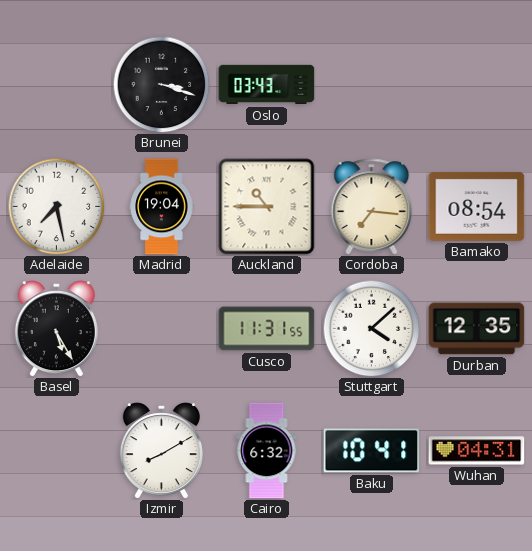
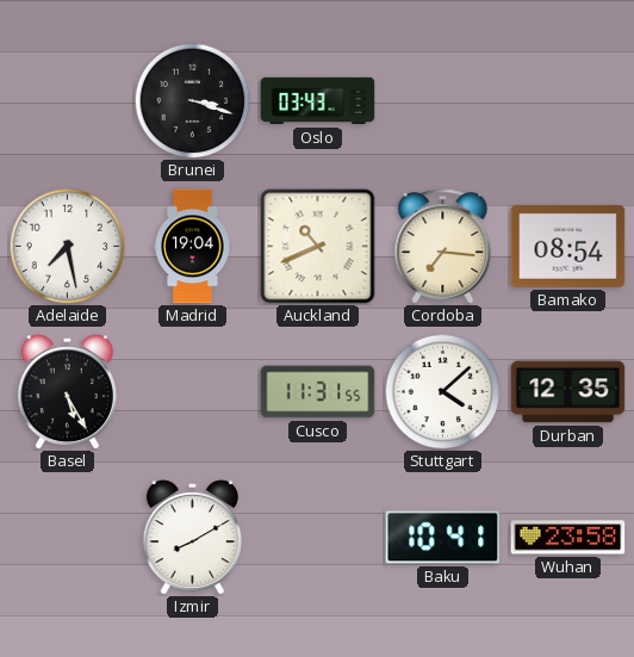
Auckland: 10:45 -> 10:41
Cairo: 6:32 -> none
Wuhan: 04:31 -> 23:58
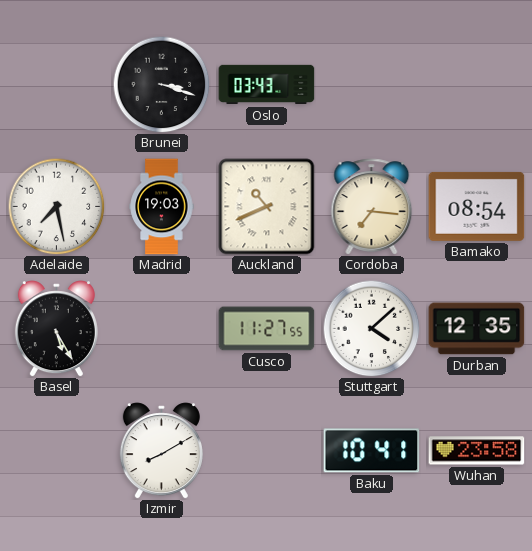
Madrid: 19:04 -> 19:03
Cusco: 11:31 -> 11:27
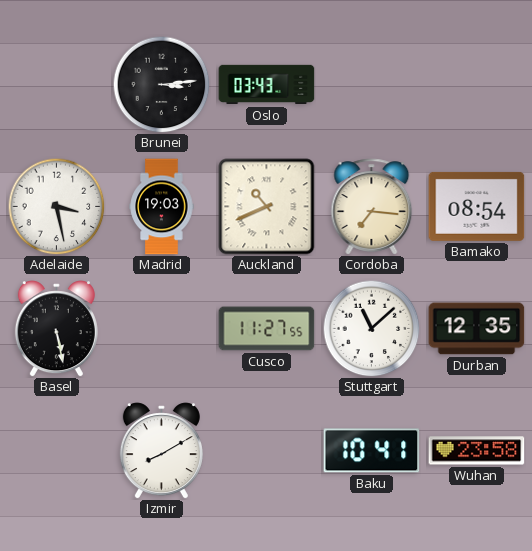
Brunei: 3:18 -> 3:14
Adelaide: 7:28 -> 3:28
Basel: 5:25 -> 5:28
Stuttgart: 4:08 -> 11:08
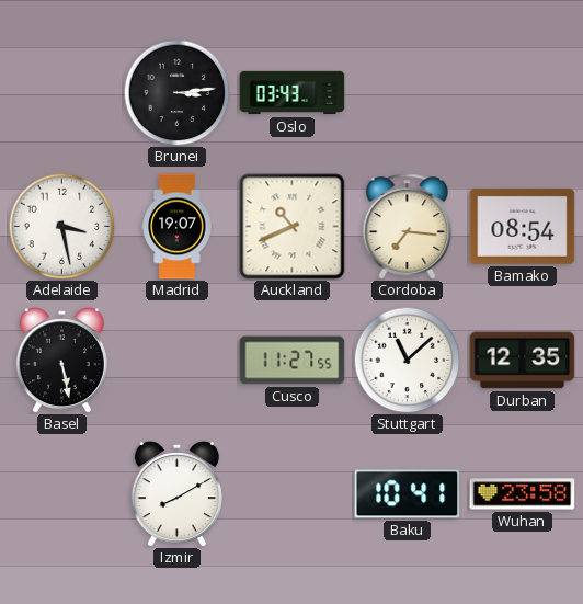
Madrid: 19:03 -> 19:07
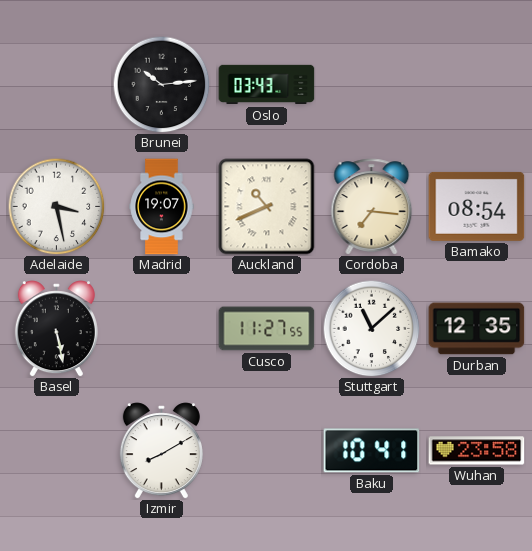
Brunei: 3:14 -> 10:14
